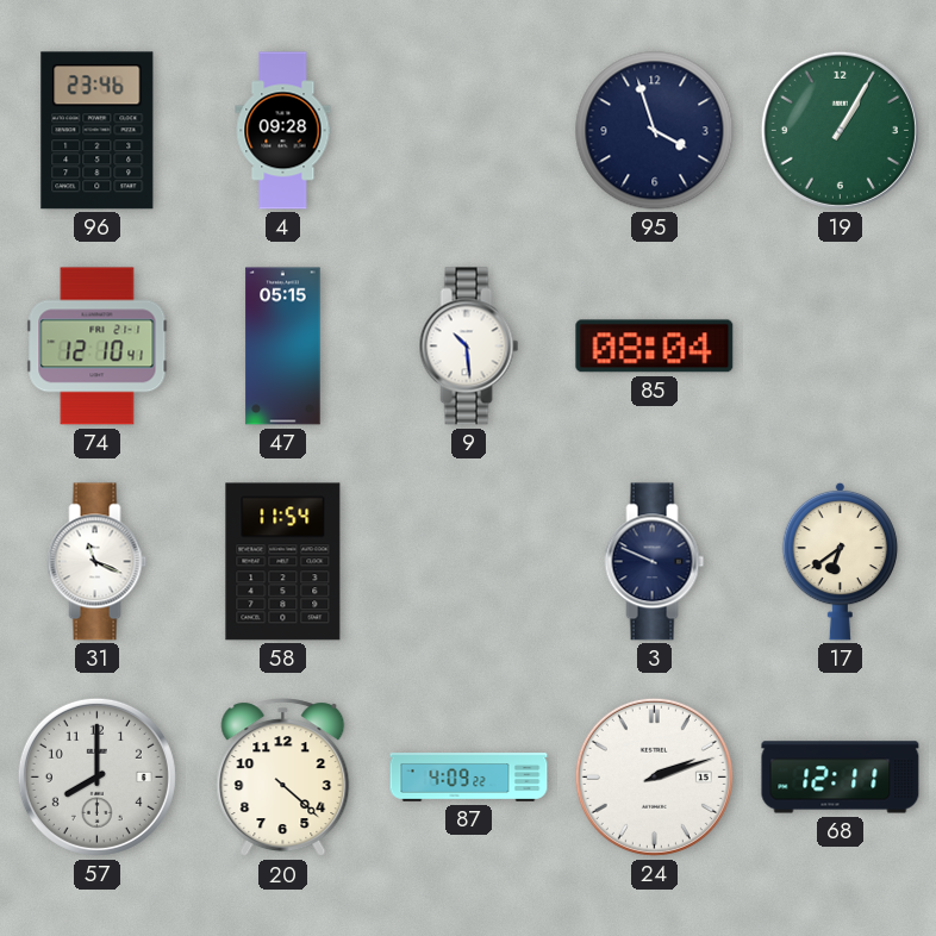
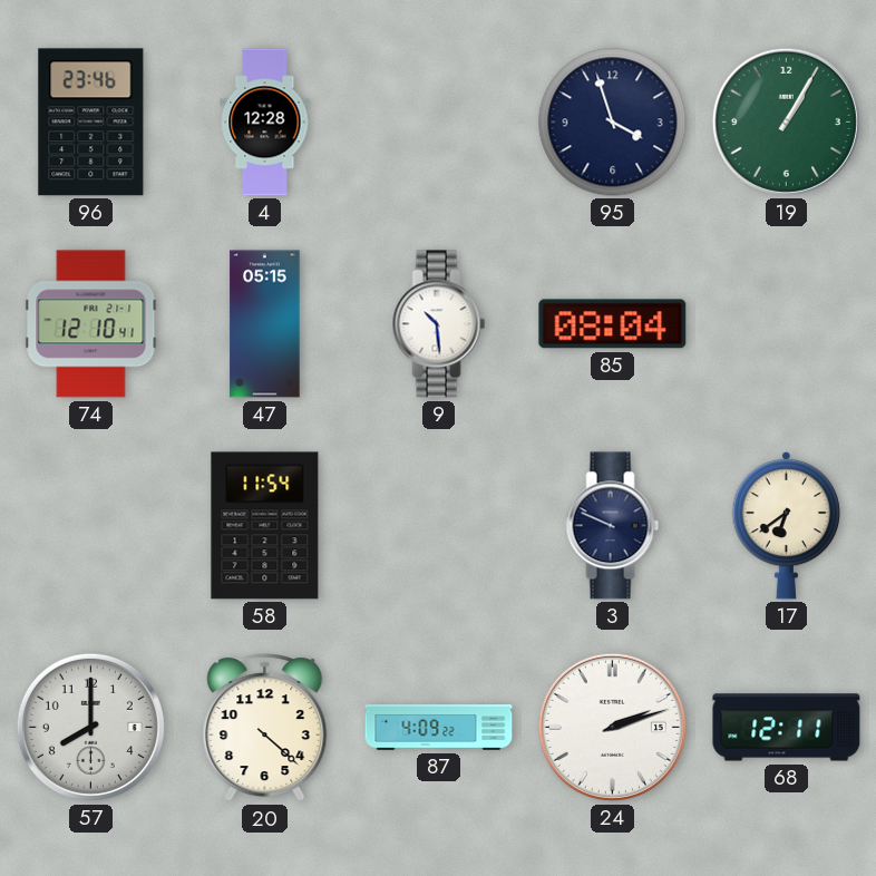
4: 09:28 -> 12:28
31: 11:19 -> none
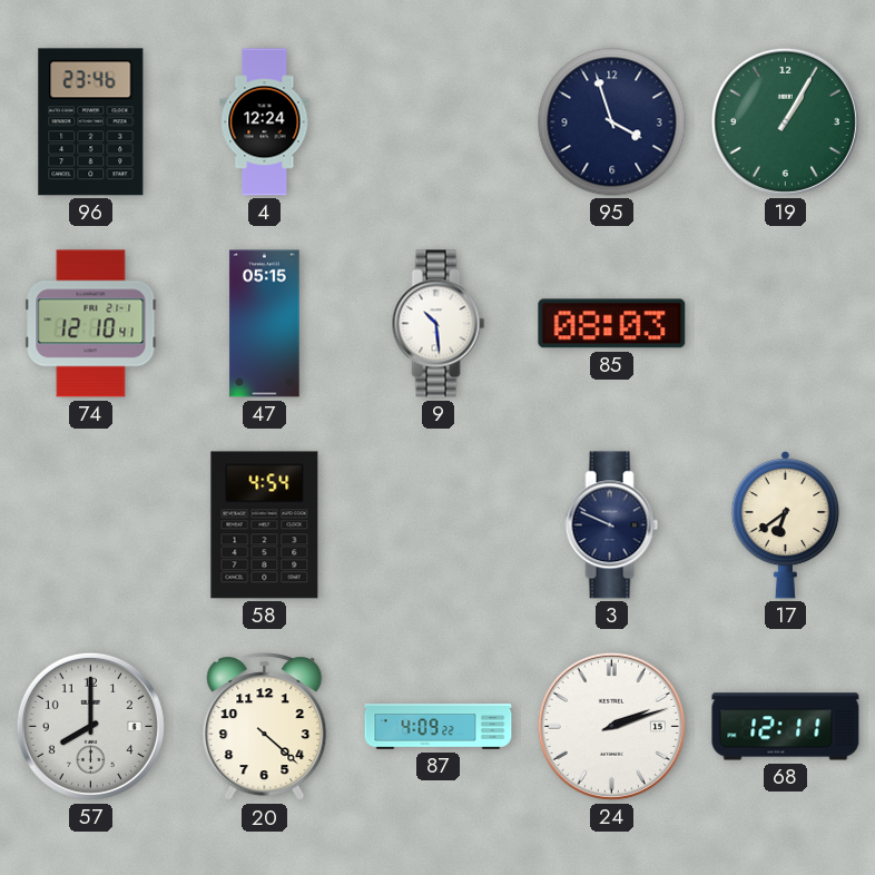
4: 12:28 -> 12:24
85: 08:04 -> 08:03
58: 11:54 -> 4:54
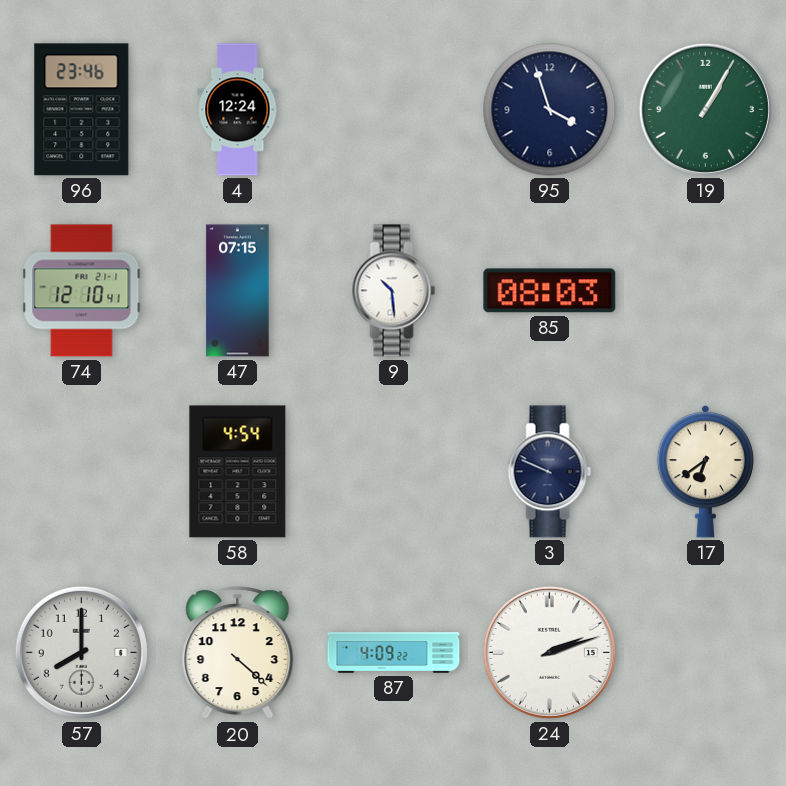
47: 05:15 -> 07:15
68: 12:11 -> none
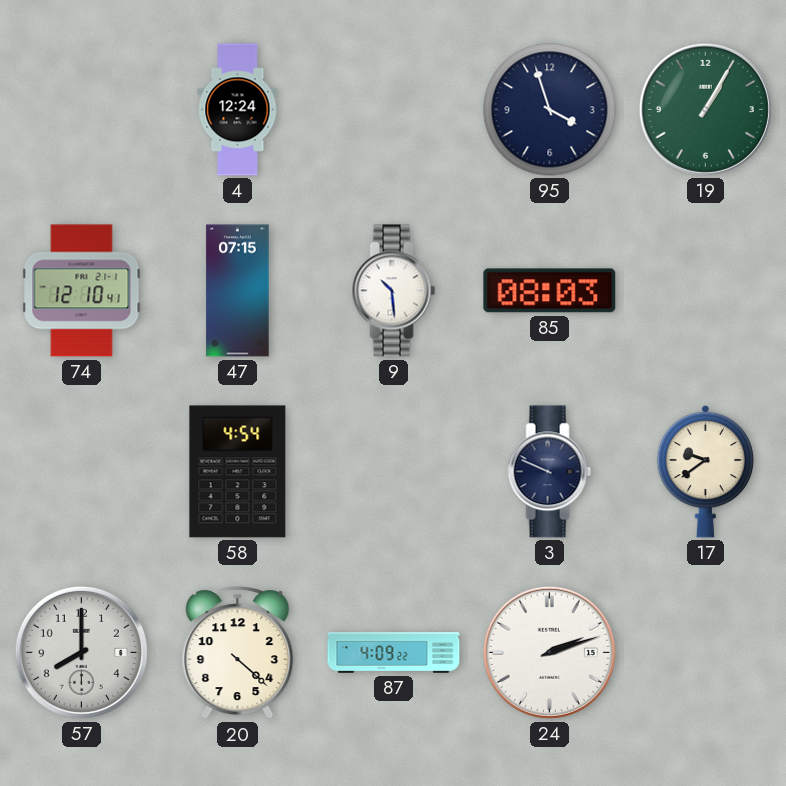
96: 23:46 -> none
17: 6:39 -> 9:39
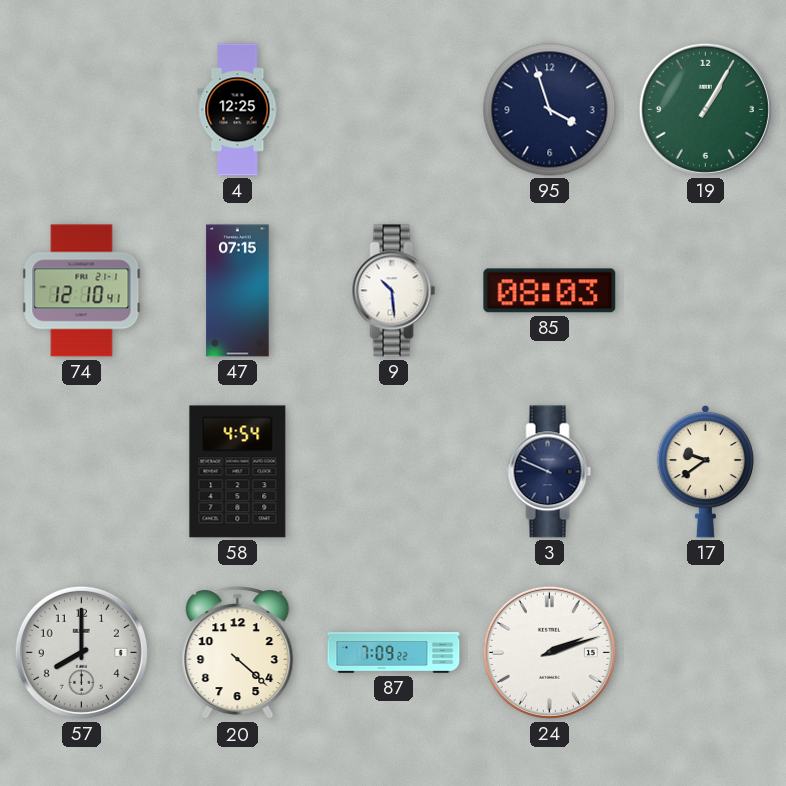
4: 12:24 -> 12:25
87: 4:09 -> 7:09
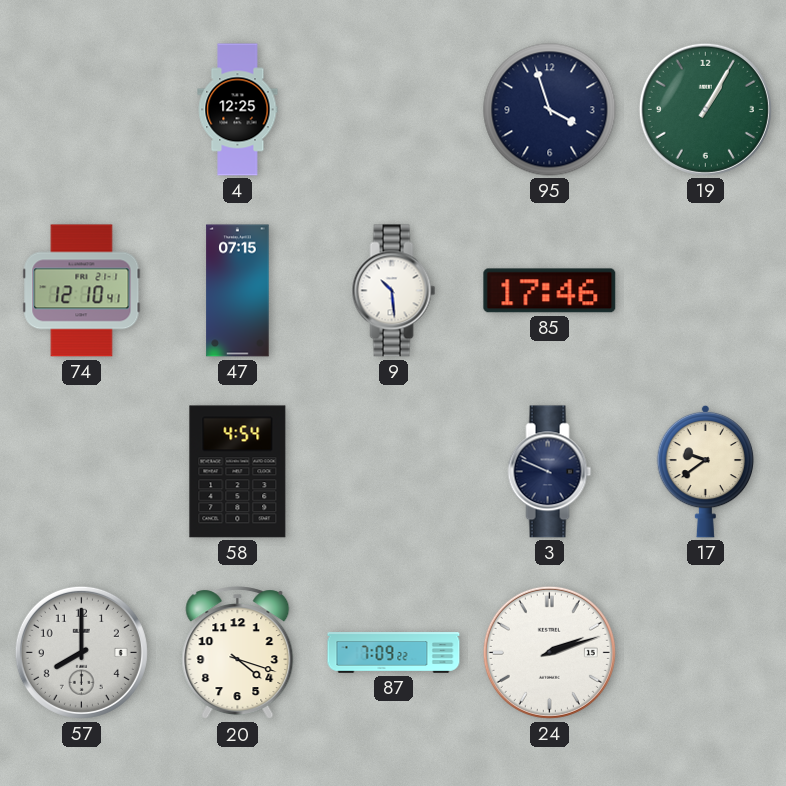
85: 08:03 -> 17:46
20: 4:22 -> 4:18
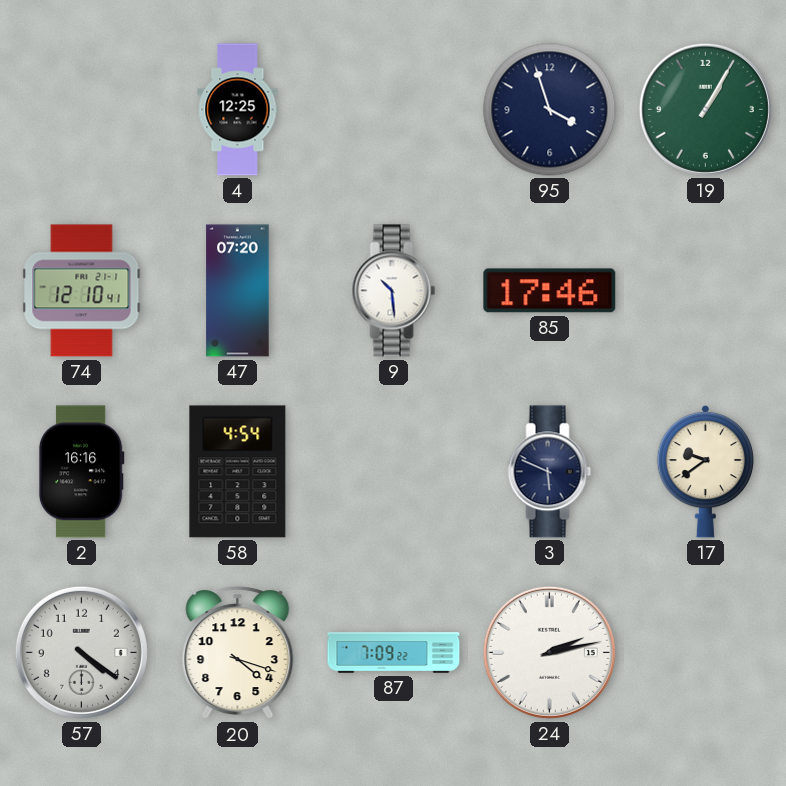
47: 07:15 -> 07:20
2: none -> 16:16
3: 9:49 -> 5:49
57: 8:00 -> 4:21
24: 2:12 -> 2:13
